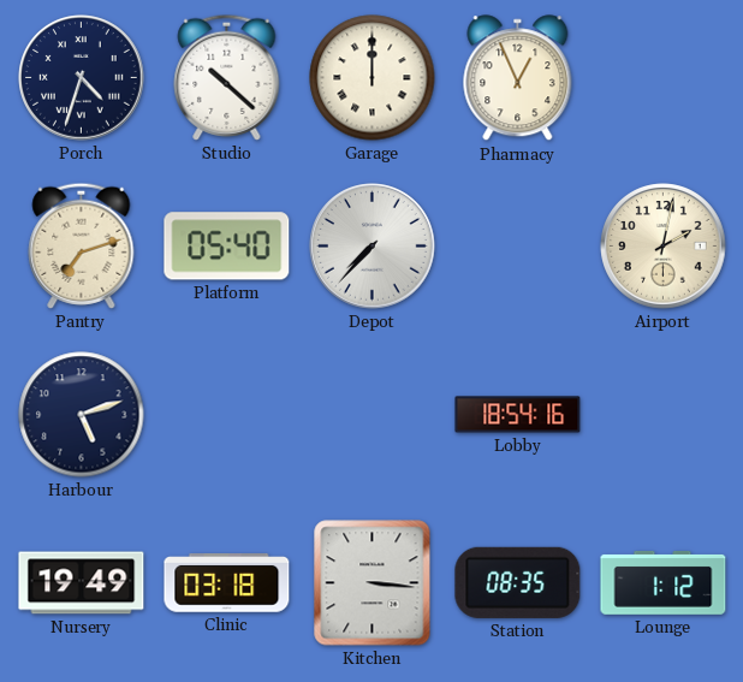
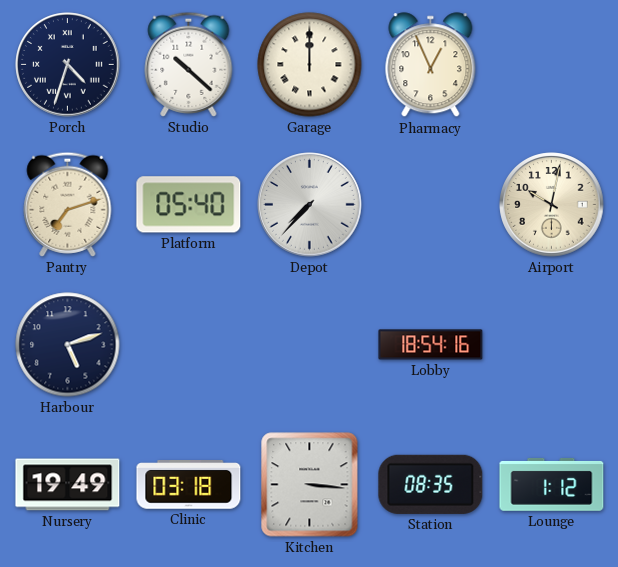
Airport: 2:02 -> 10:02
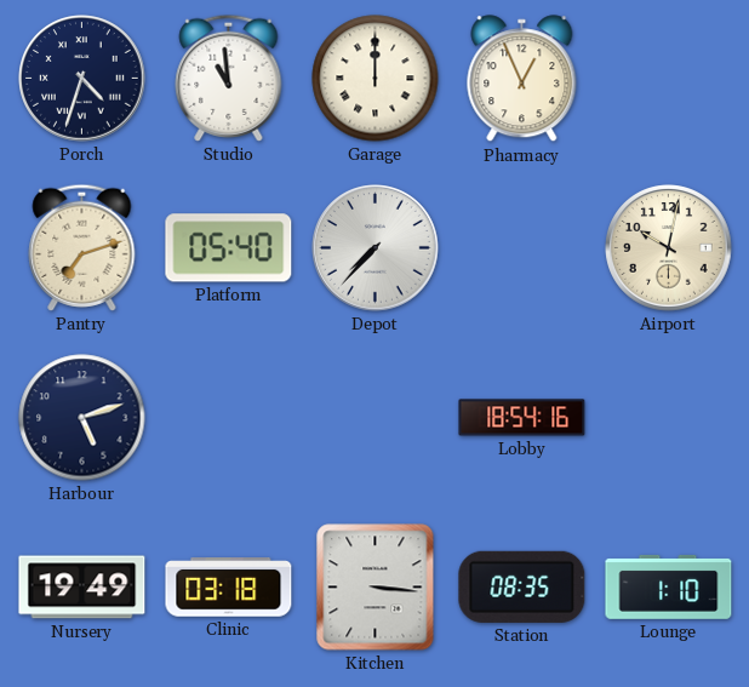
Studio: 10:22 -> 10:59
Lounge: 1:12 -> 1:10
